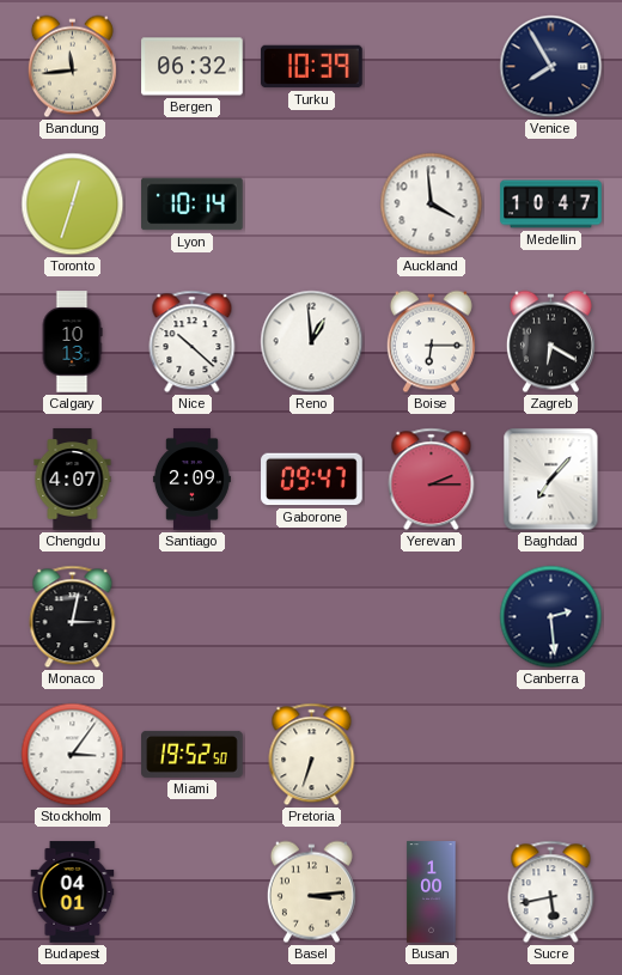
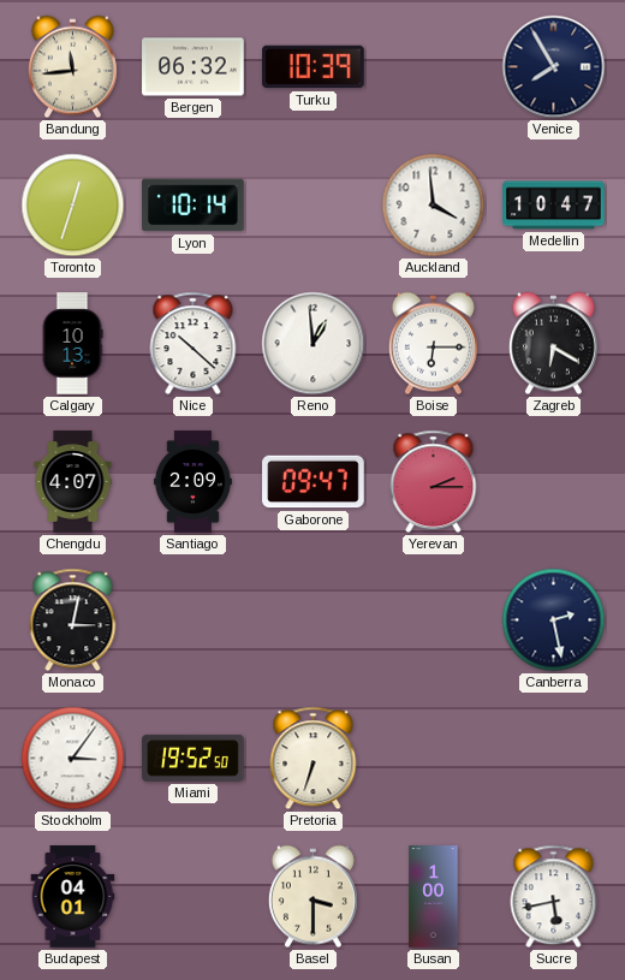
Baghdad: 7:07 -> none
Canberra: 2:29 -> 2:28
Basel: 3:14 -> 3:30
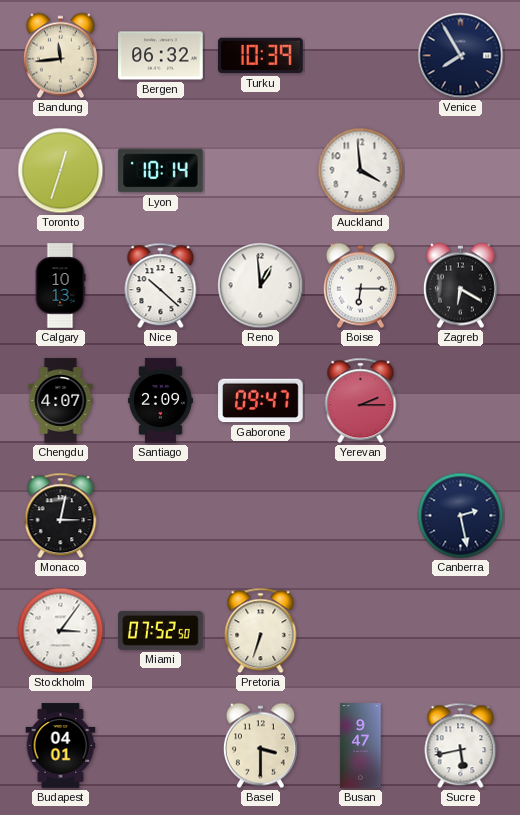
Medellin: 10:47 -> none
Miami: 19:52 -> 07:52
Busan: 1:00 -> 9:47
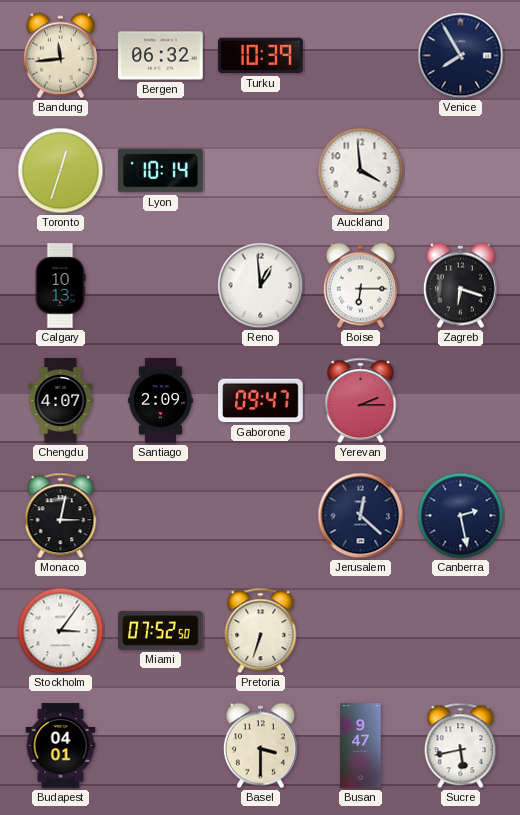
Nice: 10:22 -> none
Zagreb: 6:20 -> 6:18
Jerusalem: none -> 12:22
